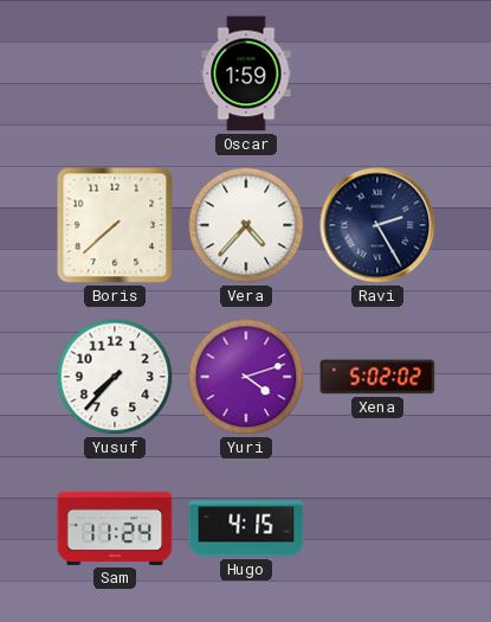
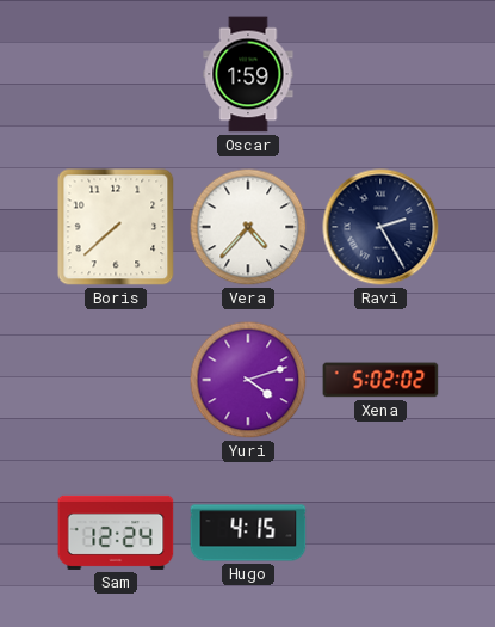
Yusuf: 7:37 -> none
Sam: 11:24 -> 12:24
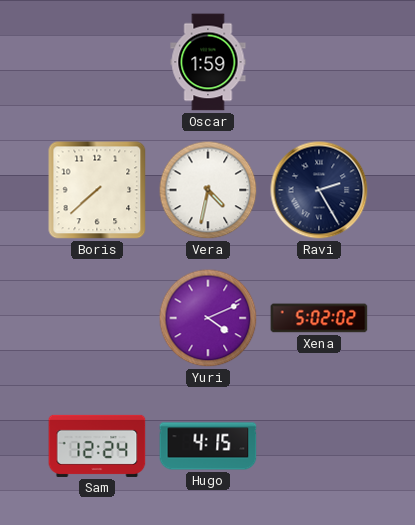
Vera: 4:37 -> 4:32
Yuri: 4:12 -> 4:11
